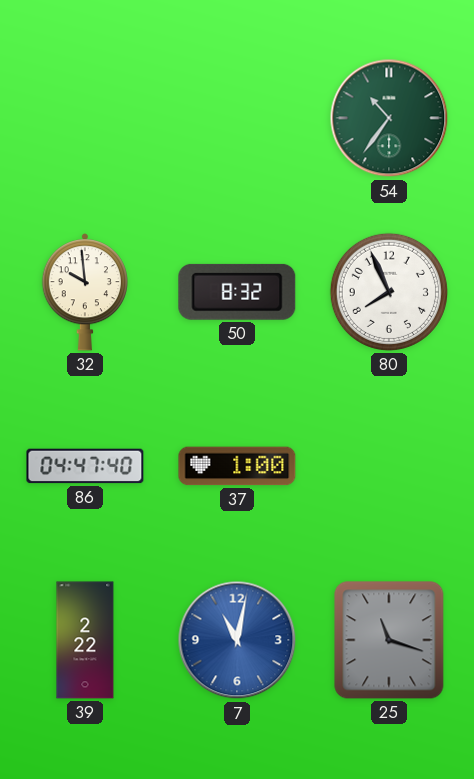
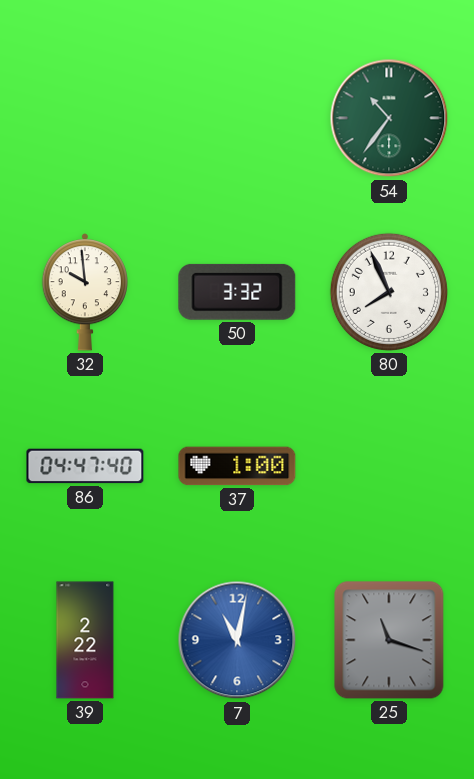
50: 8:32 -> 3:32
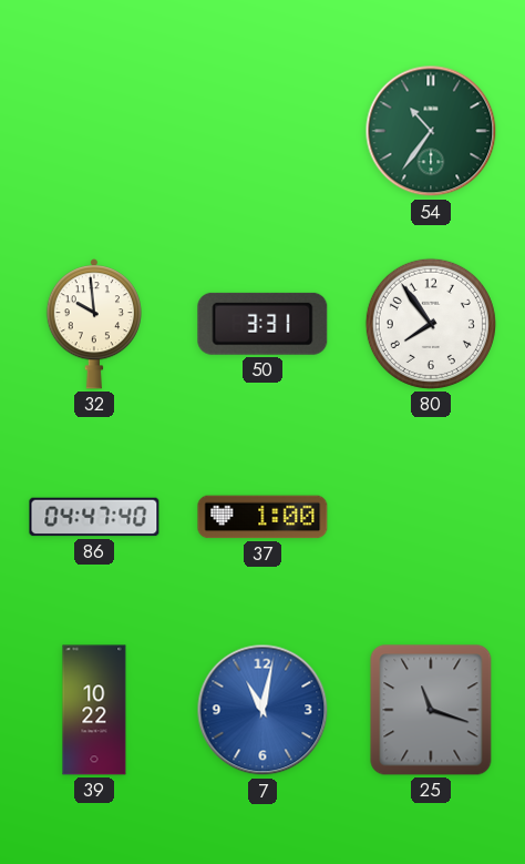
50: 3:32 -> 3:31
80: 7:56 -> 7:54
39: 2:22 -> 10:22
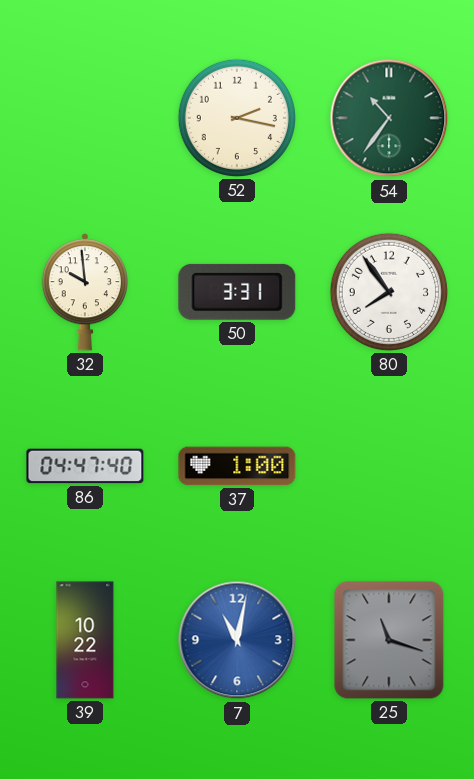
52: none -> 2:17
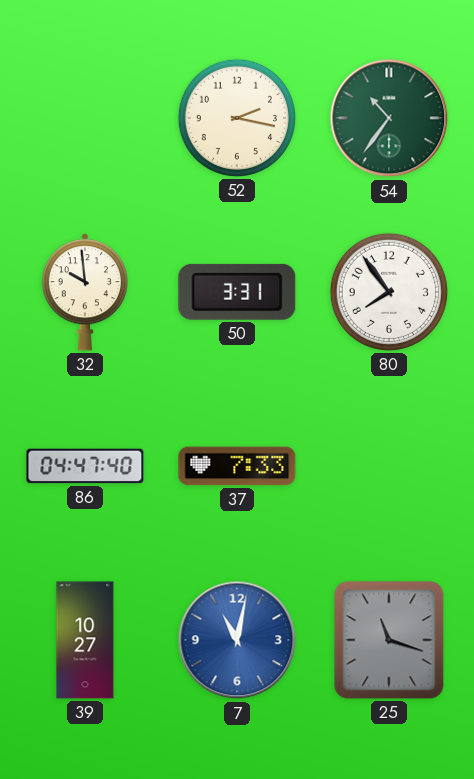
37: 1:00 -> 7:33
39: 10:22 -> 10:27
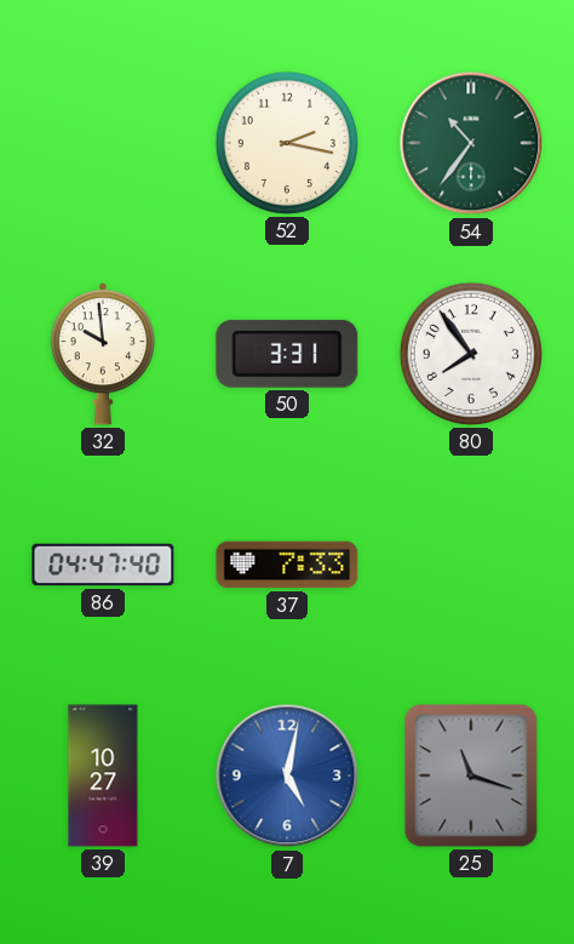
7: 11:02 -> 5:02
